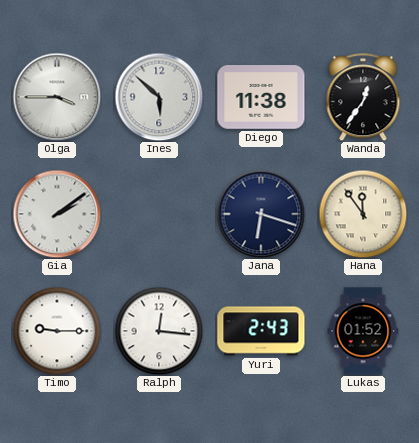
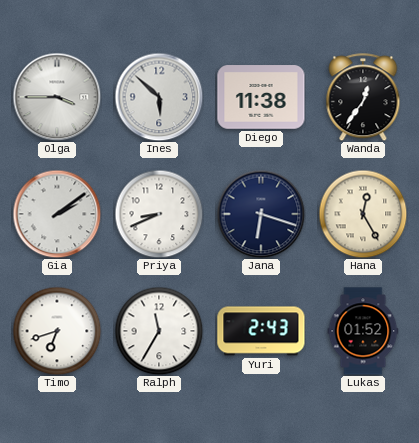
Priya: none -> 8:41
Hana: 11:54 -> 12:25
Timo: 9:15 -> 6:42
Ralph: 12:16 -> 11:35
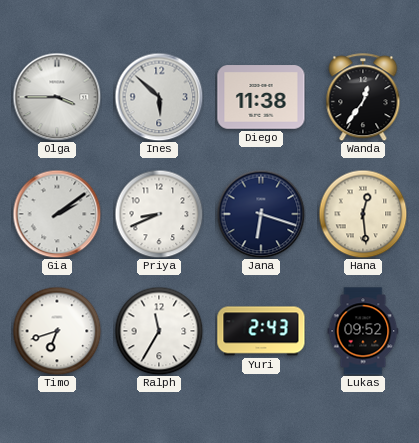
Hana: 12:25 -> 12:29
Lukas: 01:52 -> 09:52
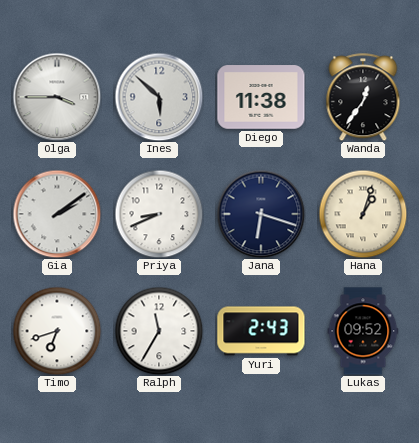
Hana: 12:29 -> 1:03
